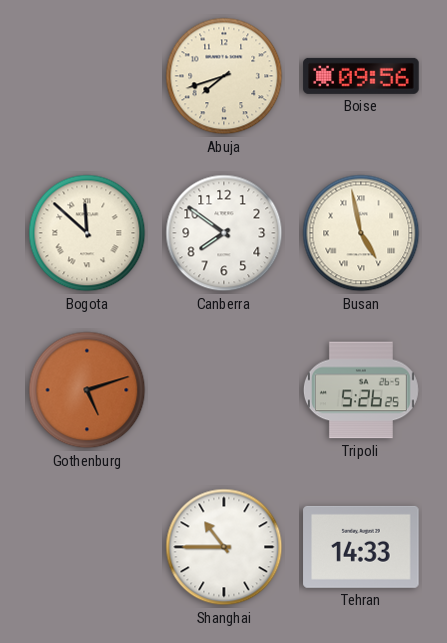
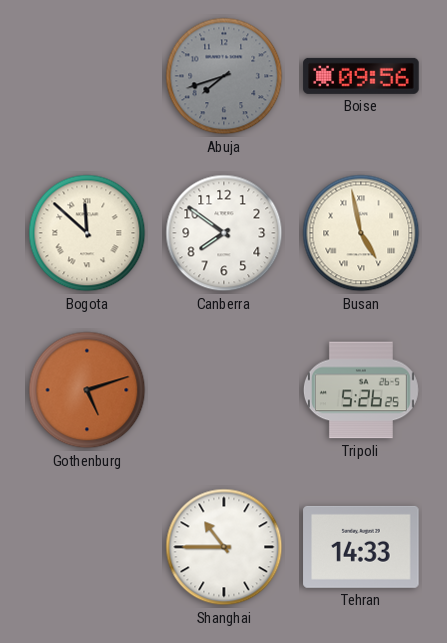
Abuja dial: cream -> grey
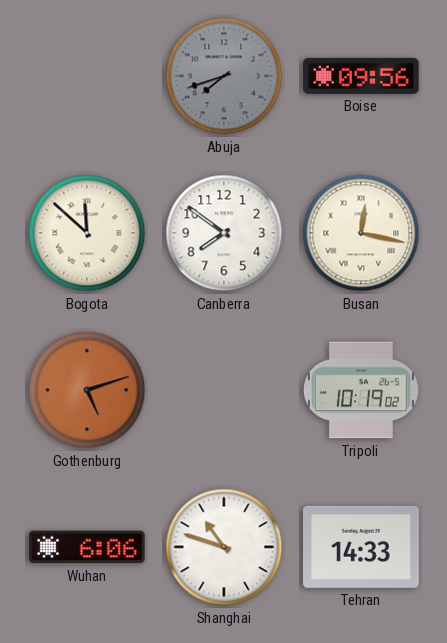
Busan: 4:58 -> 12:17
Tripoli: 5:26 -> 10:19
Wuhan: none -> 6:06
Shanghai: 10:45 -> 10:48
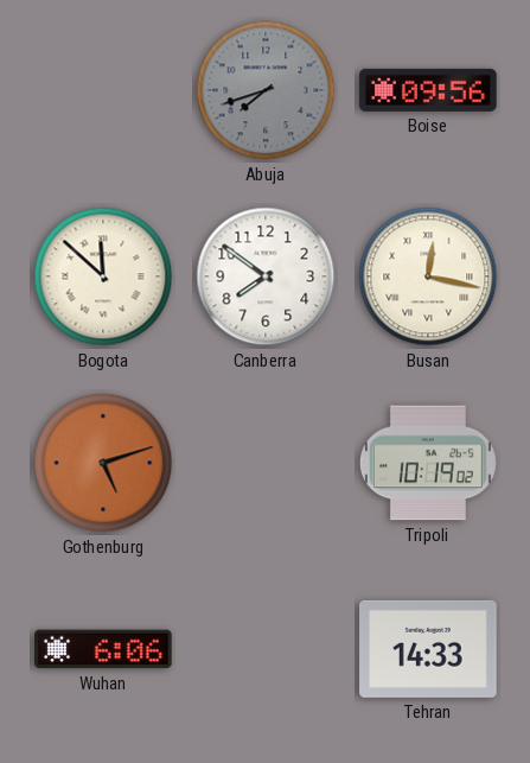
Shanghai: 10:48 -> none
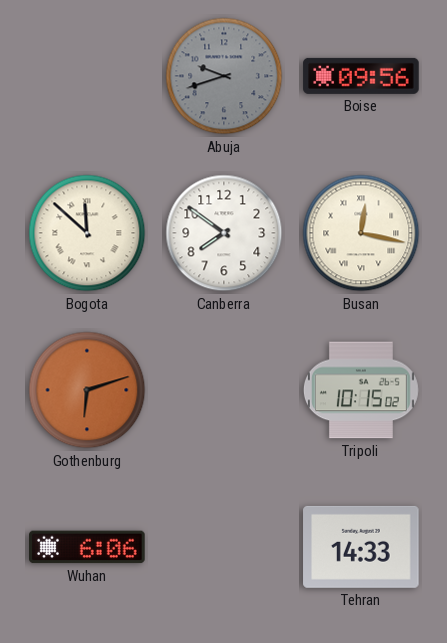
Abuja: 7:42 -> 9:42
Gothenburg: 5:12 -> 6:12
Tripoli: 10:19 -> 10:15
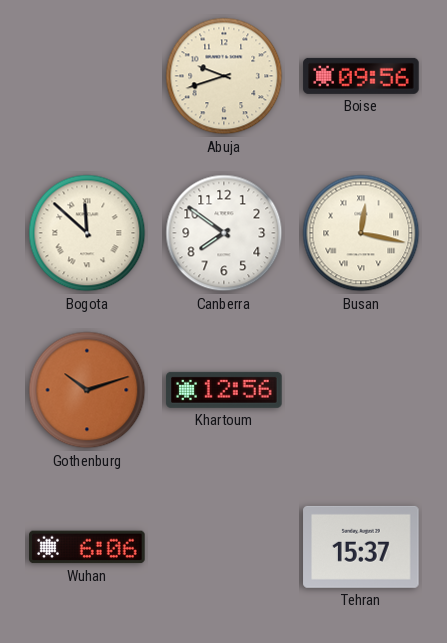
Abuja dial: grey -> cream
Gothenburg: 6:12 -> 10:12
Khartoum: none -> 12:56
Tripoli: 10:15 -> none
Tehran: 14:33 -> 15:37
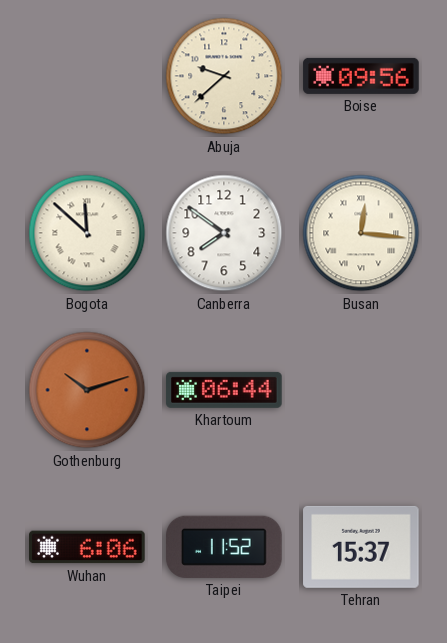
Abuja: 9:42 -> 9:38
Busan: 12:17 -> 12:16
Khartoum: 12:56 -> 06:44
Taipei: none -> 11:52
